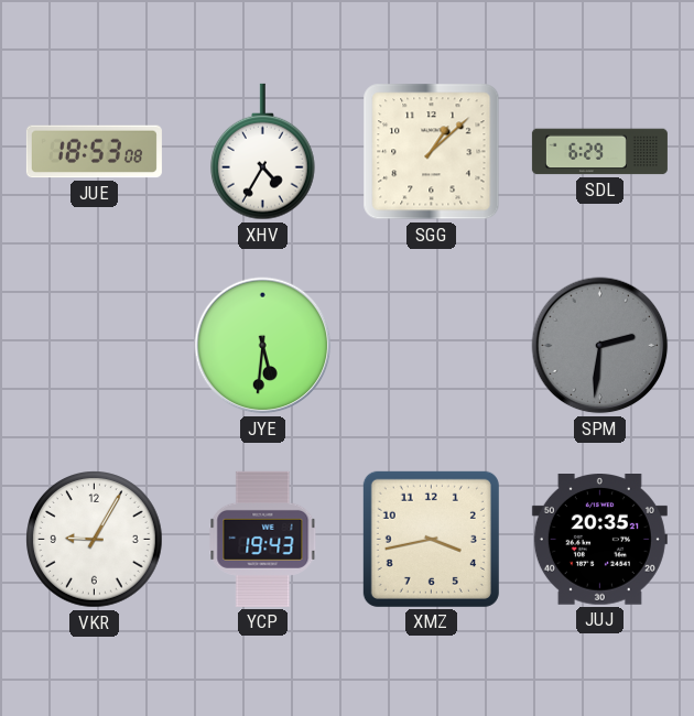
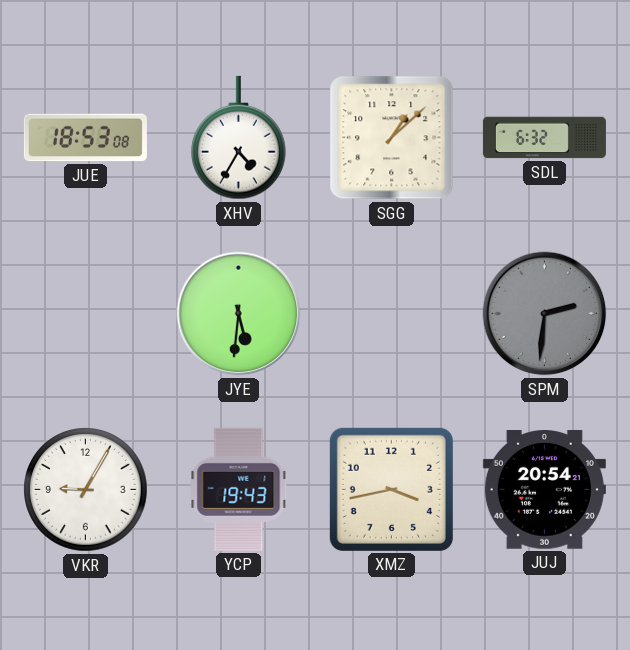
SDL: 6:29 -> 6:32
JUJ: 20:35 -> 20:54
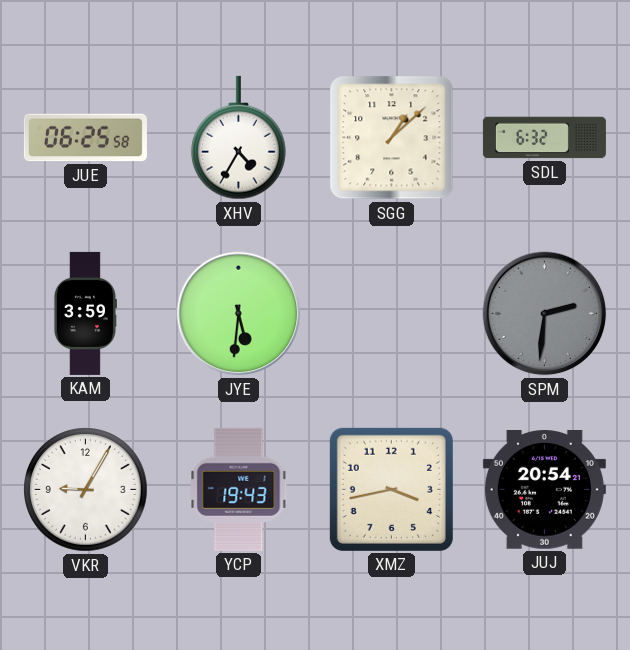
JUE: 18:53 -> 06:25
KAM: none -> 3:59
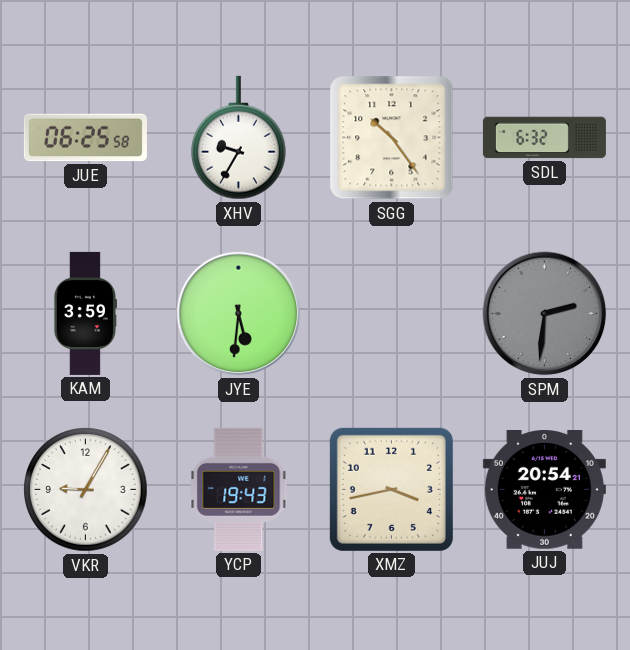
XHV: 4:35 -> 9:35
SGG: 1:08 -> 10:24
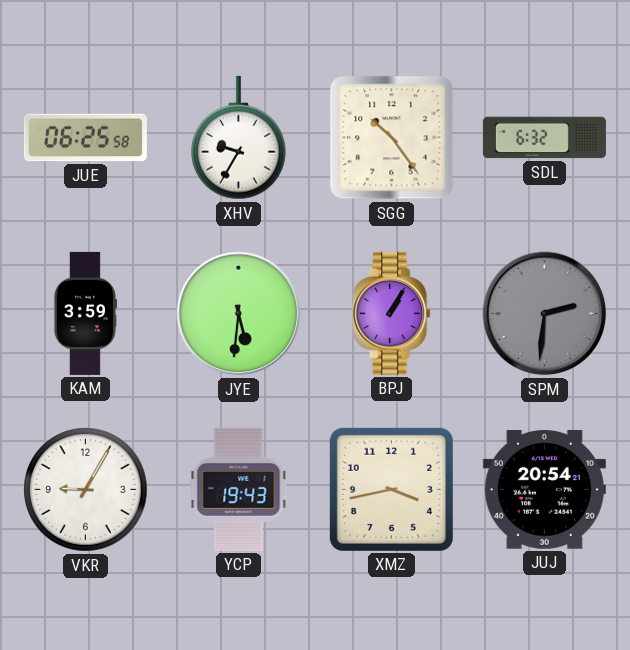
BPJ: none -> 1:05
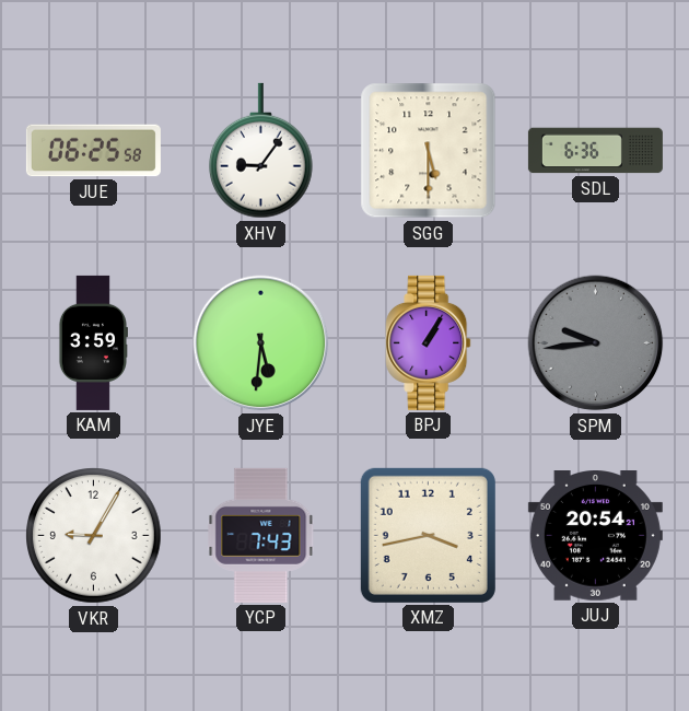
XHV: 9:35 -> 9:06
SGG: 10:24 -> 5:30
SDL: 6:32 -> 6:36
SPM: 2:31 -> 9:44
YCP: 19:43 -> 7:43
